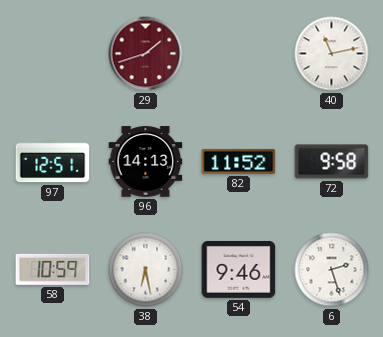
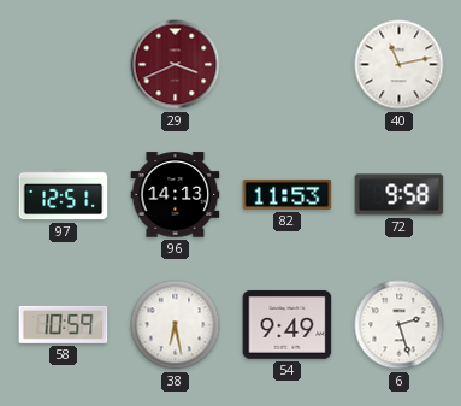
29: 1:42 -> 3:41
82: 11:52 -> 11:53
54: 9:46 -> 9:49
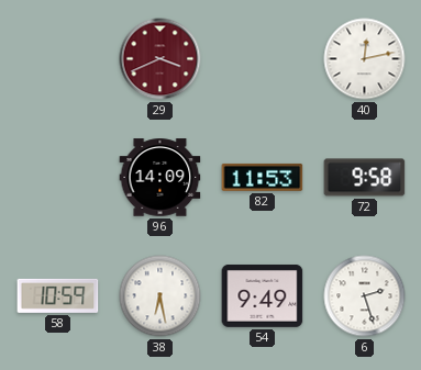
40: 11:13 -> 12:13
97: 12:51 -> none
96: 14:13 -> 14:09
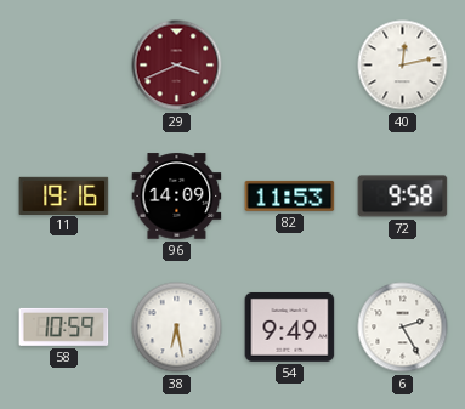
11: none -> 19:16
6: 2:27 -> 2:25
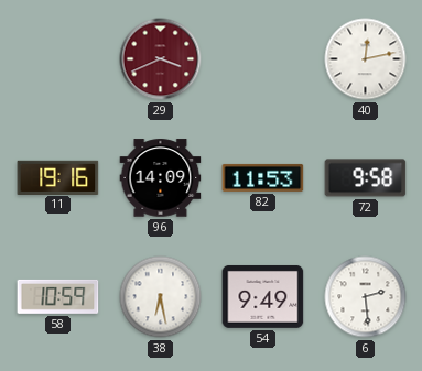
6: 2:25 -> 2:29
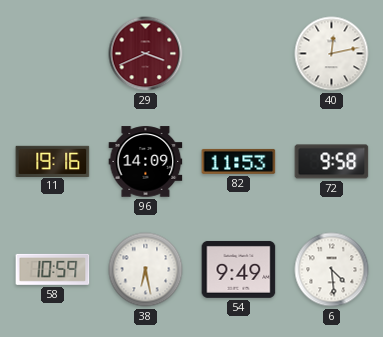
6: 2:29 -> 4:29
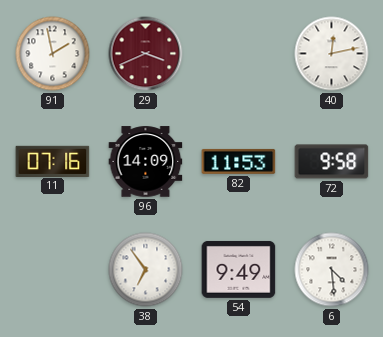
91: none -> 1:58
11: 19:16 -> 07:16
58: 10:59 -> none
38: 6:28 -> 6:54
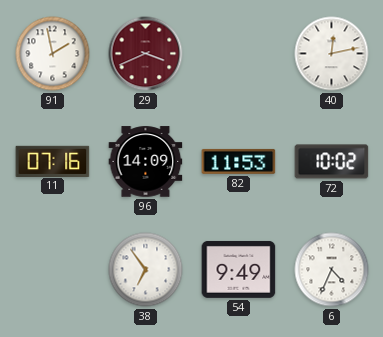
72: 9:58 -> 10:02
6: 4:29 -> 4:34
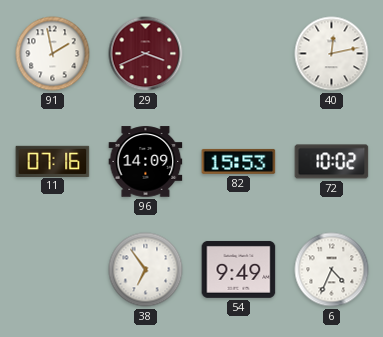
82: 11:53 -> 15:53
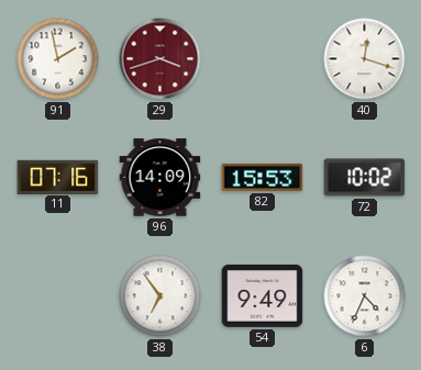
29: 3:41 -> 3:42
40: 12:13 -> 12:18
